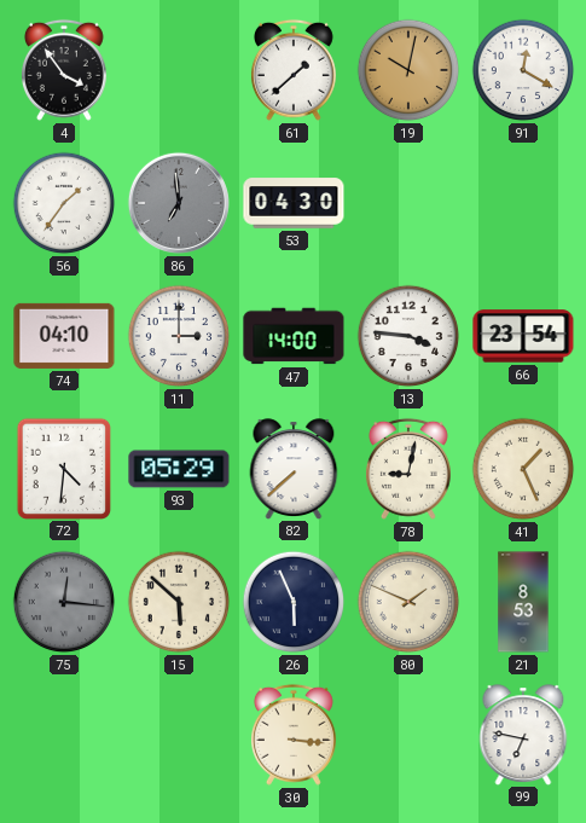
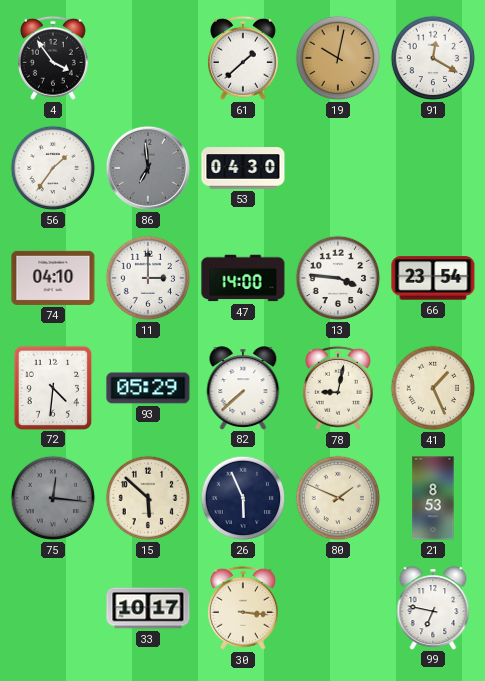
33: none -> 10:17
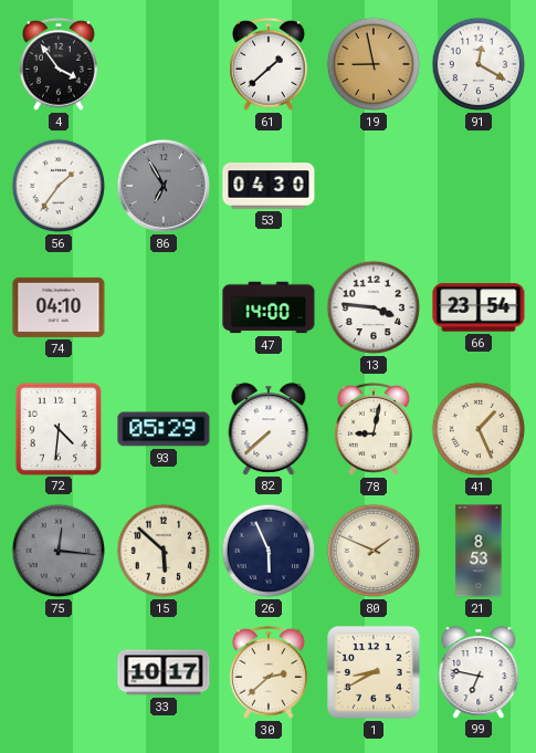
19: 10:02 -> 8:58
86: 6:59 -> 6:55
11: 3:00 -> none
30: 3:16 -> 2:38
1: none -> 8:40
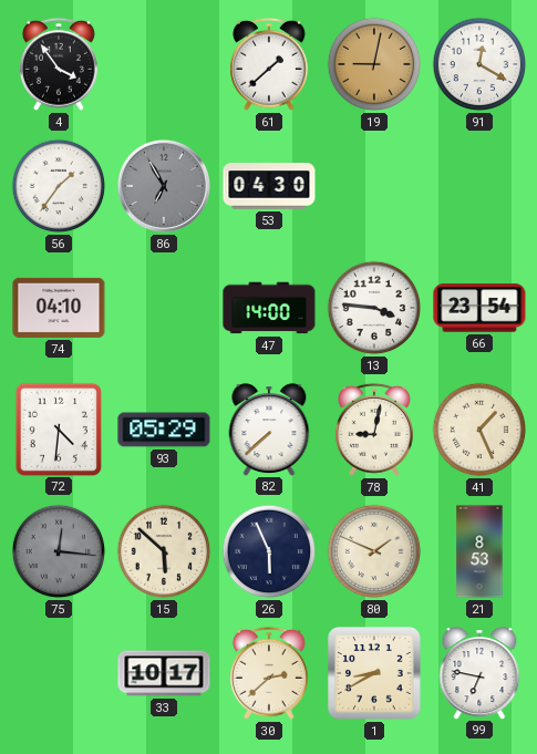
19: 8:58 -> 9:02
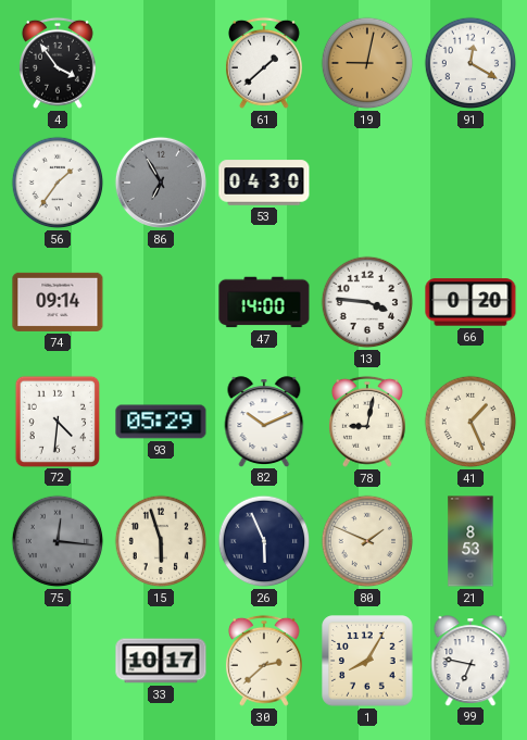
74: 04:10 -> 09:14
66: 23:54 -> 0:20
82: 7:38 -> 10:11
15: 5:52 -> 5:57
1: 8:40 -> 8:05
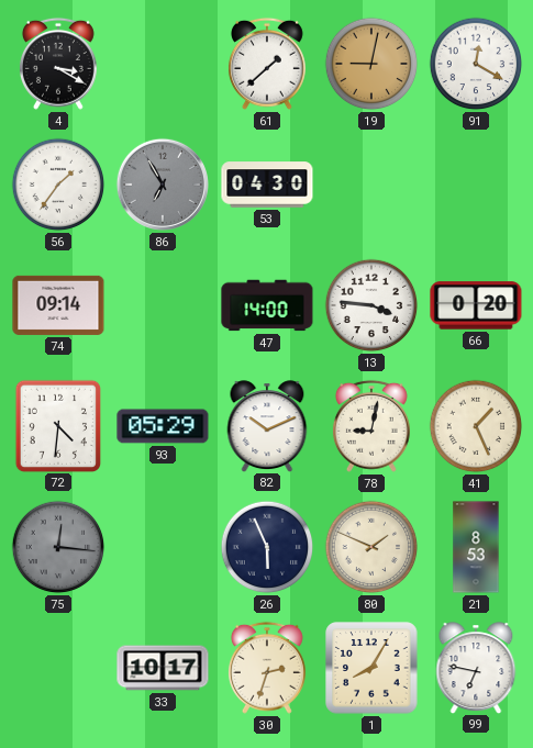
4: 3:54 -> 3:20
15: 5:57 -> none
30: 2:38 -> 2:33
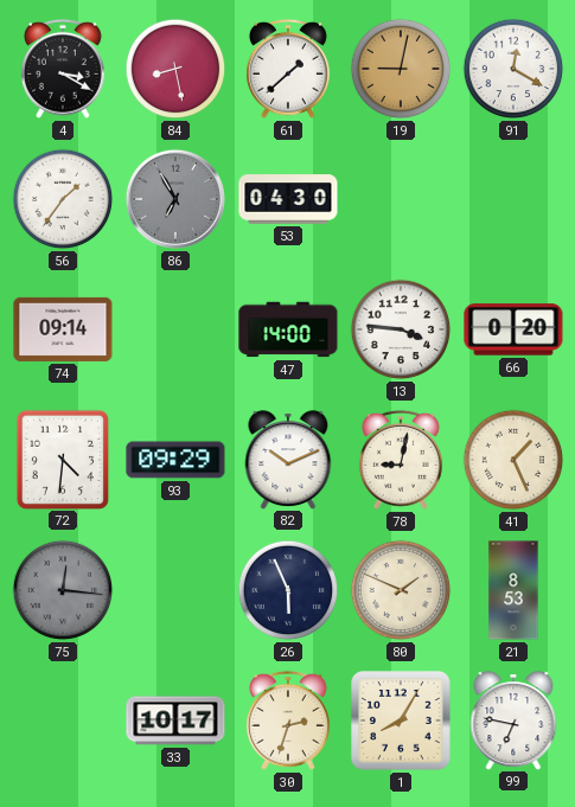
84: none -> 8:28
93: 05:29 -> 09:29
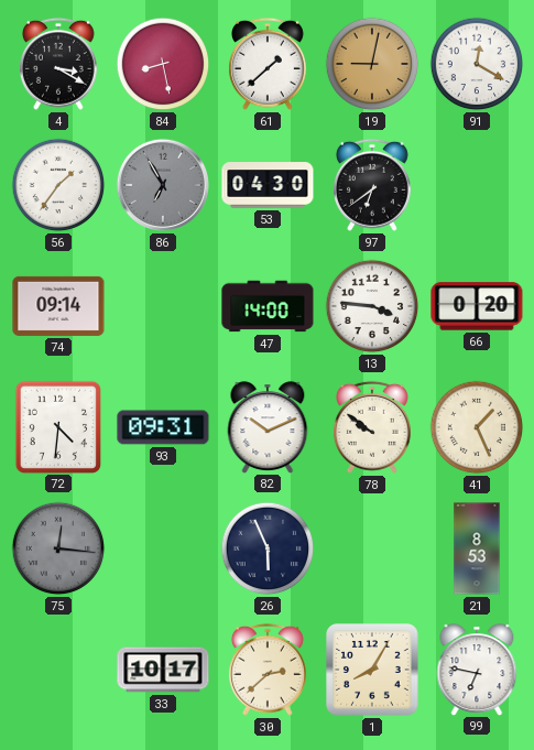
97: none -> 6:39
93: 09:29 -> 09:31
78: 9:02 -> 9:51
80: 1:49 -> none
30: 2:33 -> 2:38
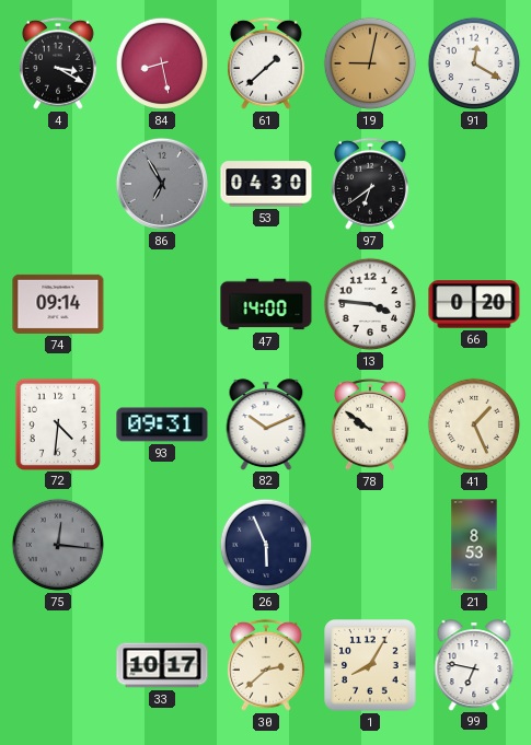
56: 1:36 -> none
